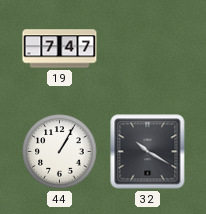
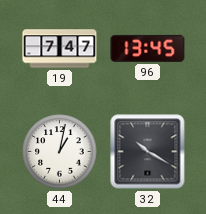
96: none -> 13:45
44: 1:05 -> 1:02
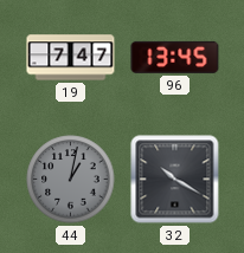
44 dial: white -> grey
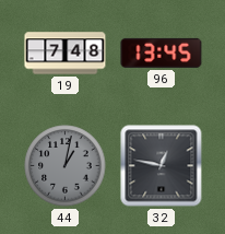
19: 7:47 -> 7:48
32: 10:20 -> 12:47
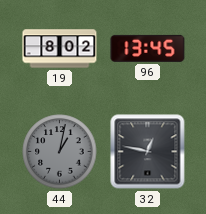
19: 7:48 -> 8:02
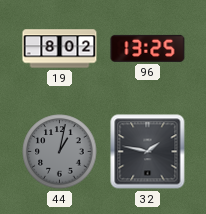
96: 13:45 -> 13:25
32: 12:47 -> 1:47
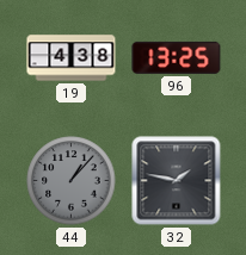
19: 8:02 -> 4:38
44: 1:02 -> 1:07
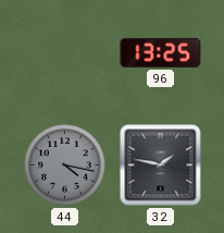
19: 4:38 -> none
44: 1:07 -> 4:17
